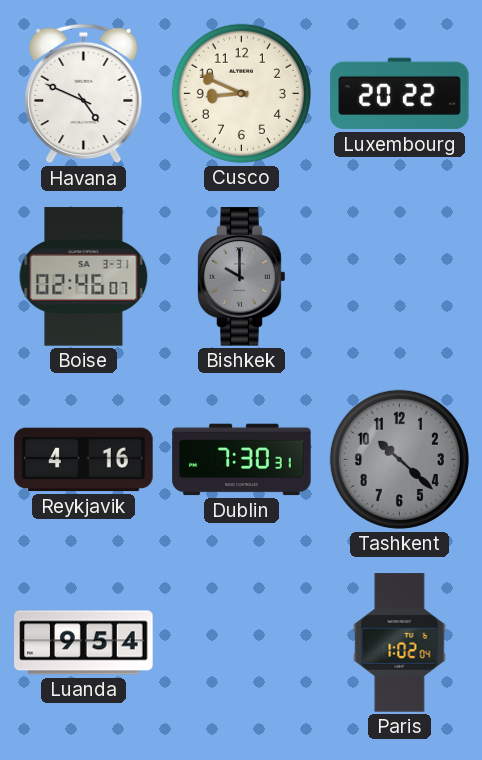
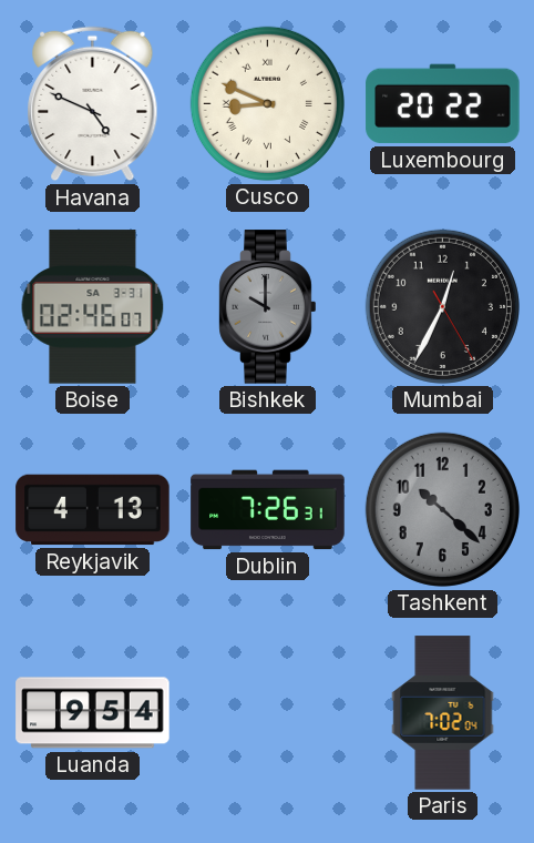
Cusco numerals: Arabic -> Roman
Mumbai: none -> 12:34
Reykjavik: 4:16 -> 4:13
Dublin: 7:30 -> 7:26
Paris: 1:02 -> 7:02
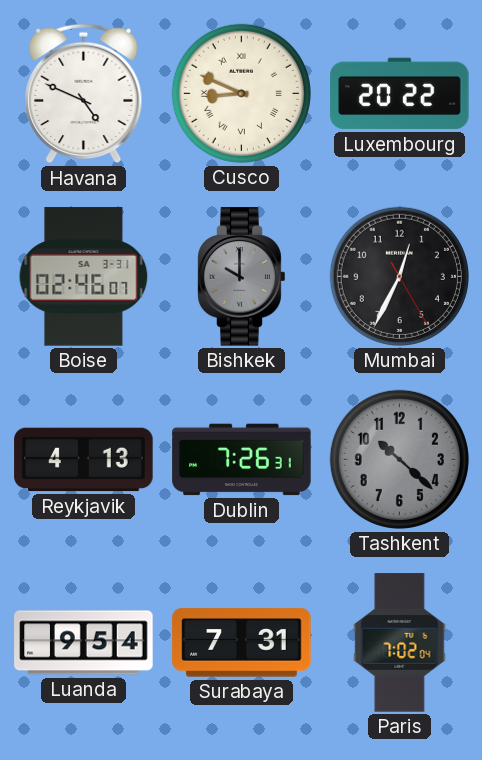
Surabaya: none -> 7:31
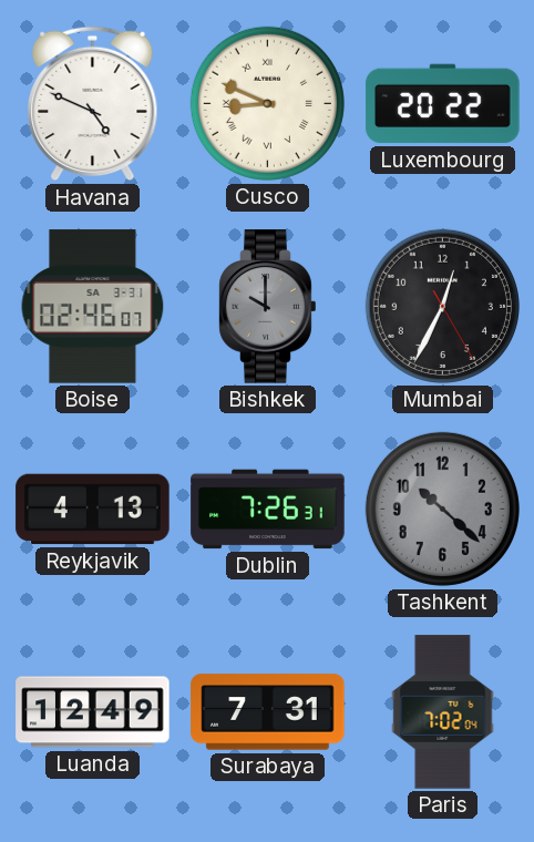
Luanda: 9:54 -> 12:49
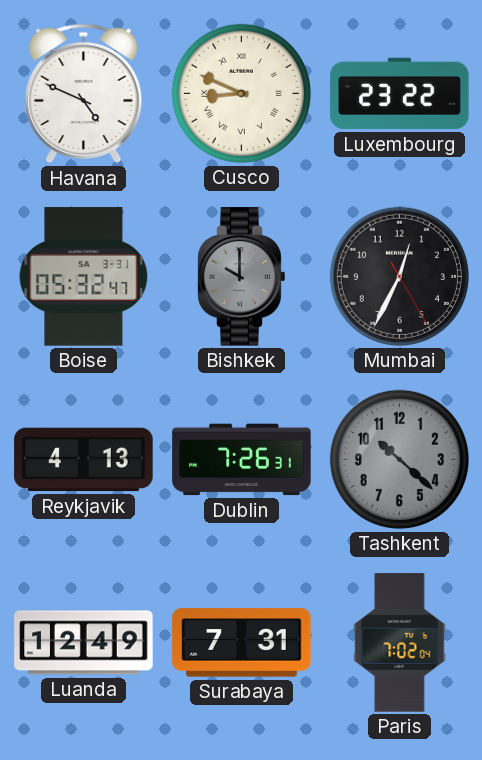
Luxembourg: 20:22 -> 23:22
Boise: 02:46 -> 05:32
